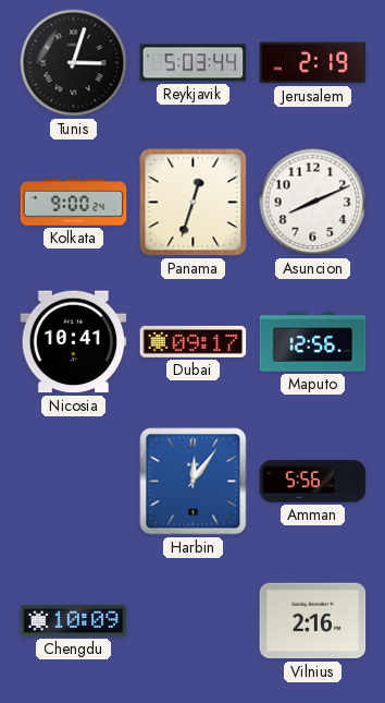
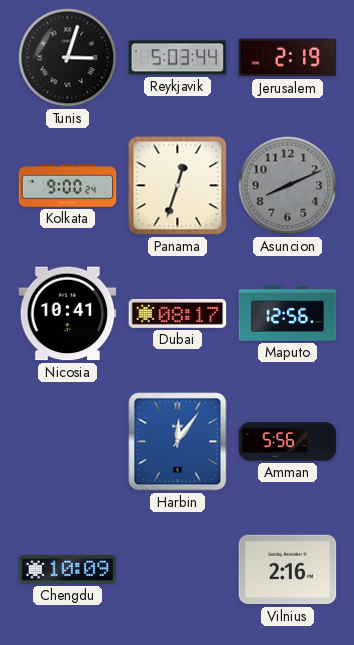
Asuncion dial: white -> grey
Dubai: 09:17 -> 08:17
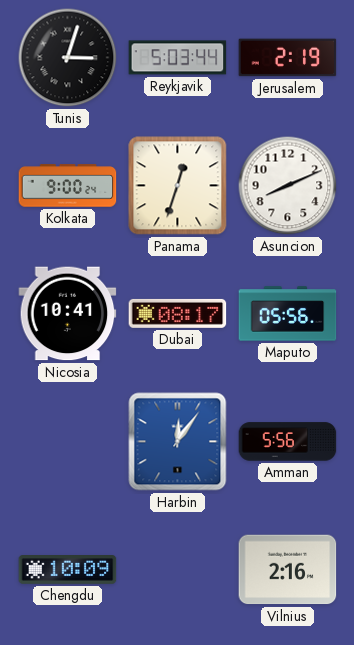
Asuncion dial: grey -> white
Maputo: 12:56 -> 05:56
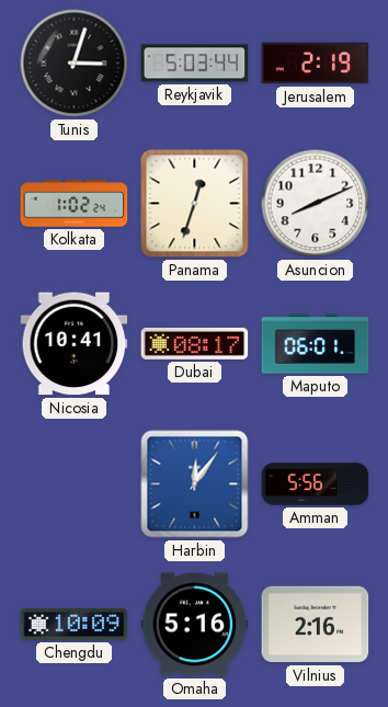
Kolkata: 9:00 -> 1:02
Maputo: 05:56 -> 06:01
Omaha: none -> 5:16
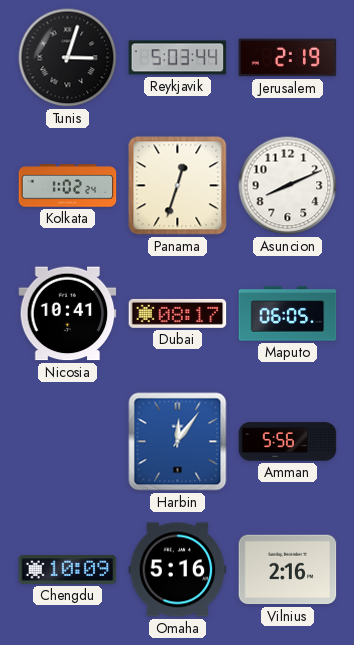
Maputo: 06:01 -> 06:05
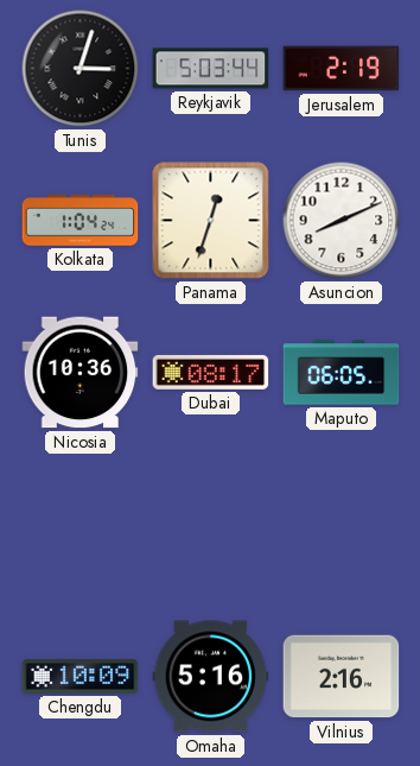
Kolkata: 1:02 -> 1:04
Nicosia: 10:41 -> 10:36
Harbin: 12:06 -> none
Amman: 5:56 -> none
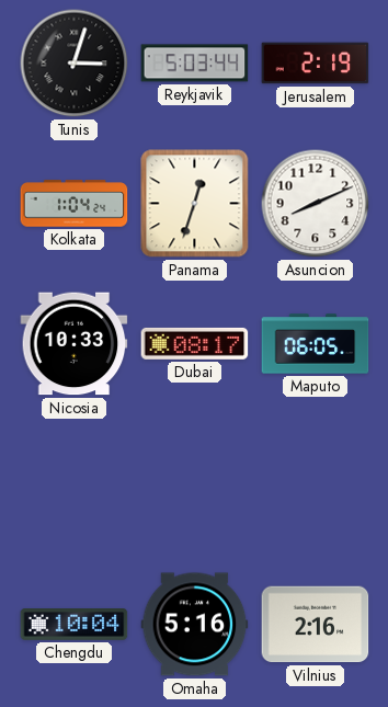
Nicosia: 10:36 -> 10:33
Chengdu: 10:09 -> 10:04
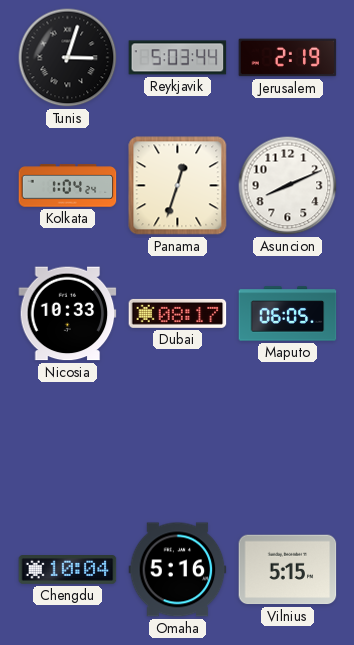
Vilnius: 2:16 -> 5:15
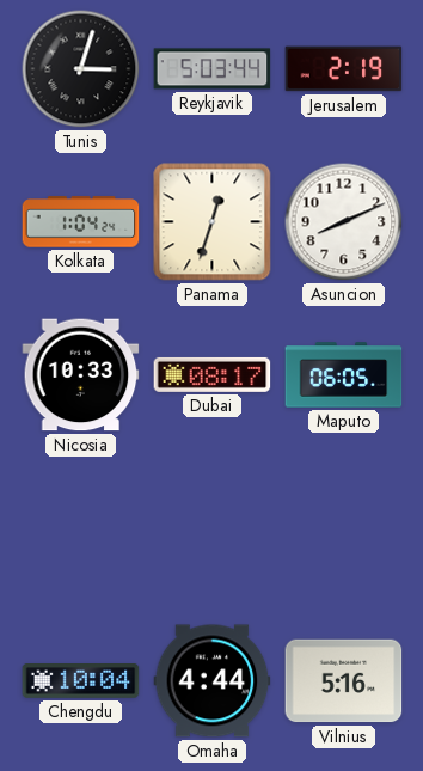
Omaha: 5:16 -> 4:44
Vilnius: 5:15 -> 5:16
